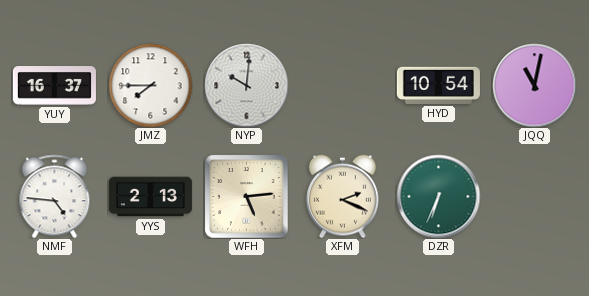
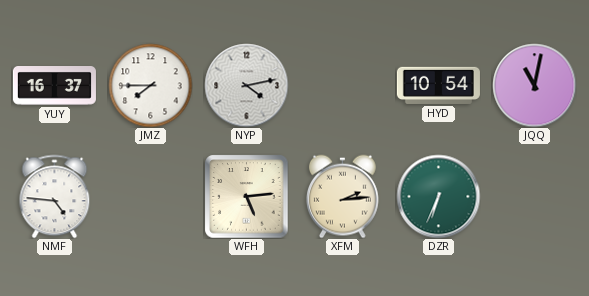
NYP: 10:01 -> 4:13
YYS: 2:13 -> none
XFM: 2:19 -> 2:14
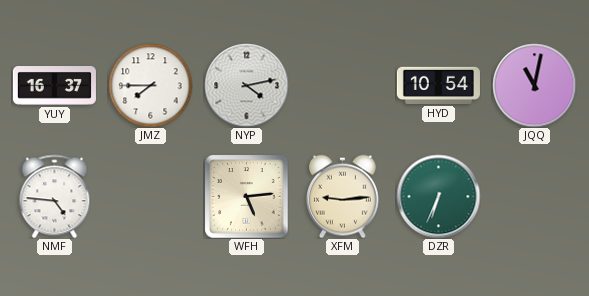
XFM: 2:14 -> 9:14
